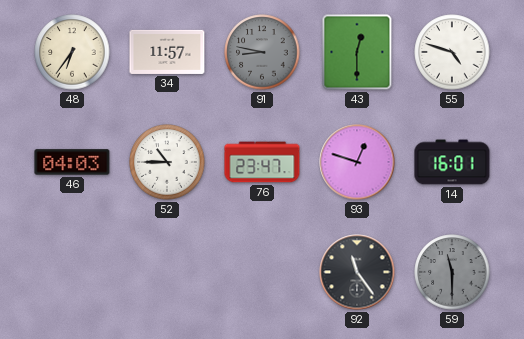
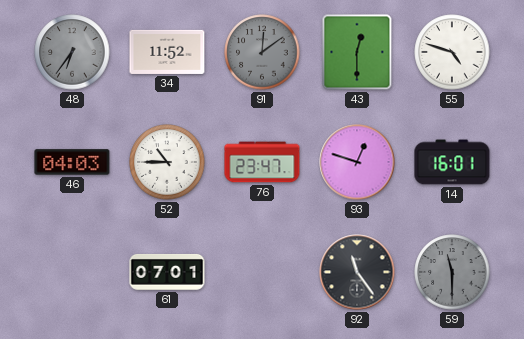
48 dial: cream -> grey
34: 11:57 -> 11:52
91: 8:47 -> 12:09
61: none -> 07:01
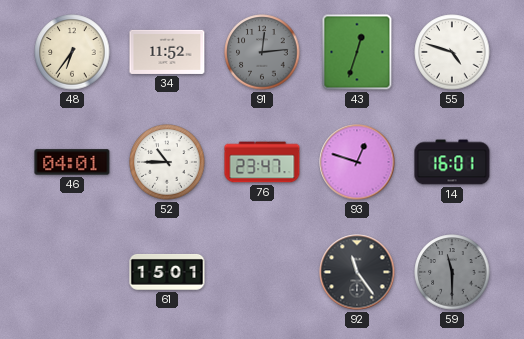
48 dial: grey -> cream
91: 12:09 -> 12:14
43: 12:30 -> 12:33
46: 04:03 -> 04:01
61: 07:01 -> 15:01
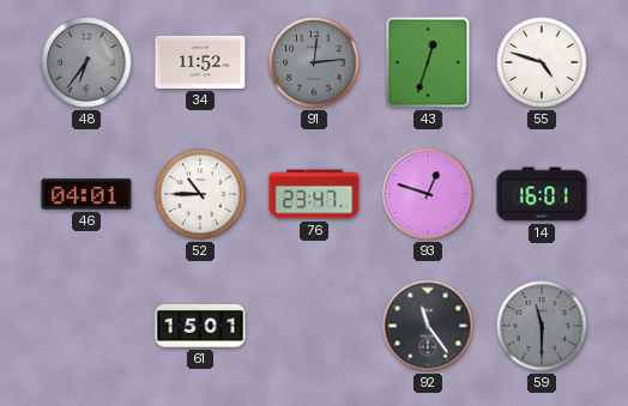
48 dial: cream -> grey
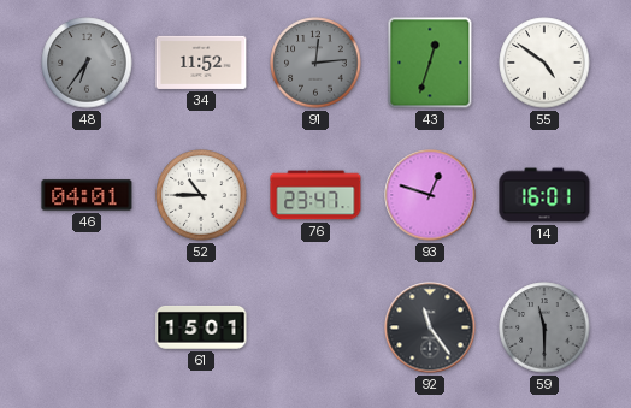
55: 4:48 -> 4:51
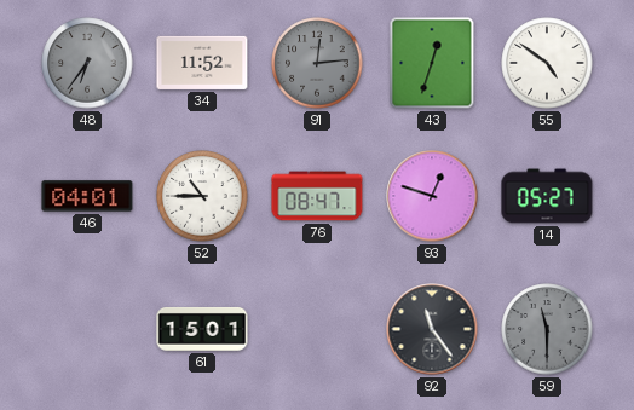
76: 23:47 -> 08:47
14: 16:01 -> 05:27
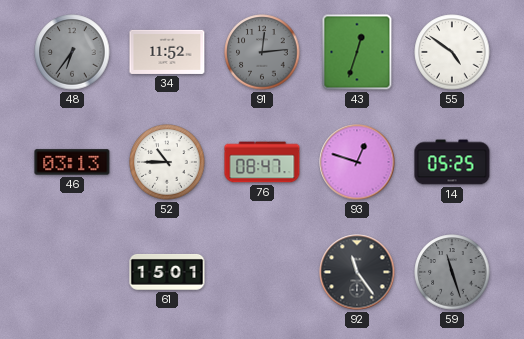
46: 04:01 -> 03:13
14: 05:27 -> 05:25
59: 11:30 -> 11:27
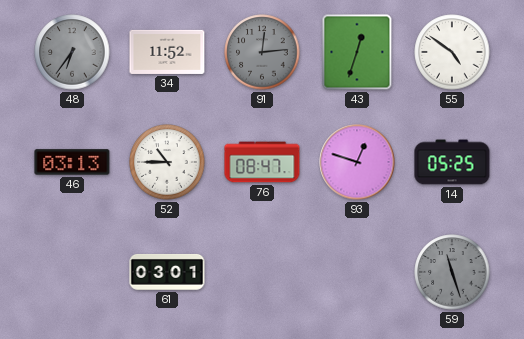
61: 15:01 -> 03:01
92: 11:24 -> none
